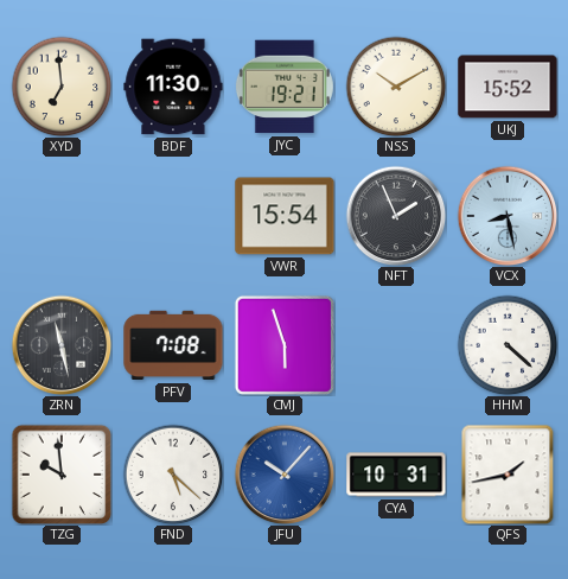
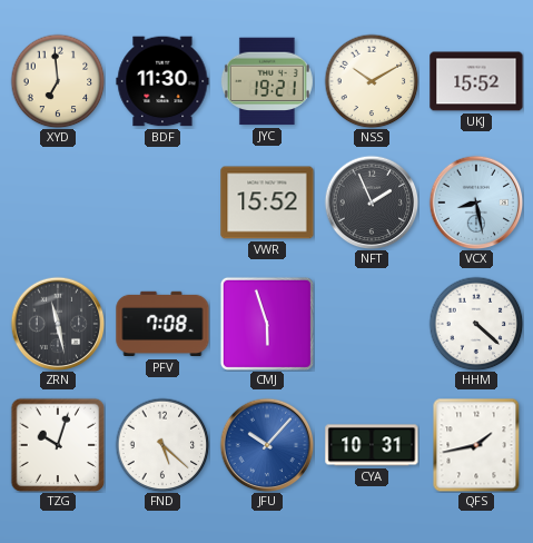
VWR: 15:54 -> 15:52
TZG: 9:59 -> 10:03
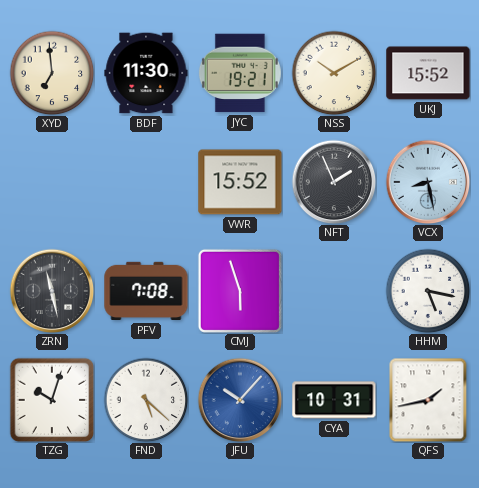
HHM: 4:22 -> 5:17
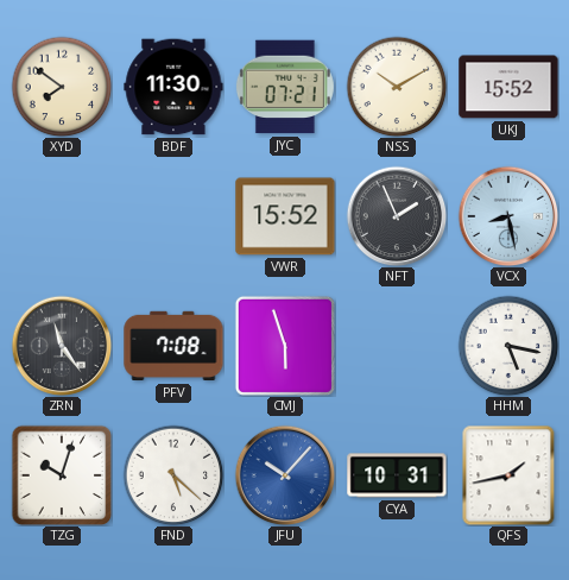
XYD: 6:59 -> 7:51
JYC: 19:21 -> 07:21
ZRN: 11:28 -> 11:24
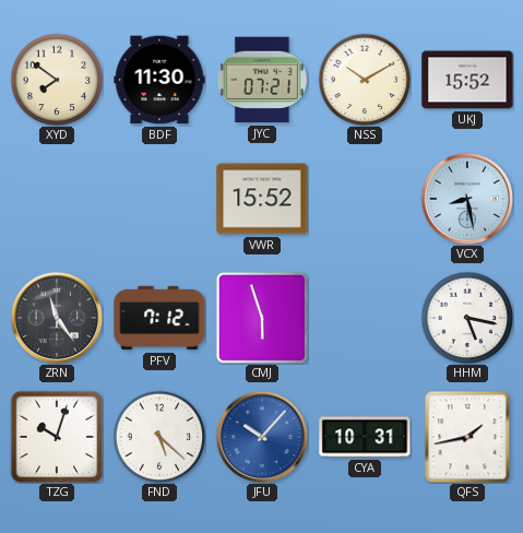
NFT: 1:56 -> none
PFV: 7:08 -> 7:12
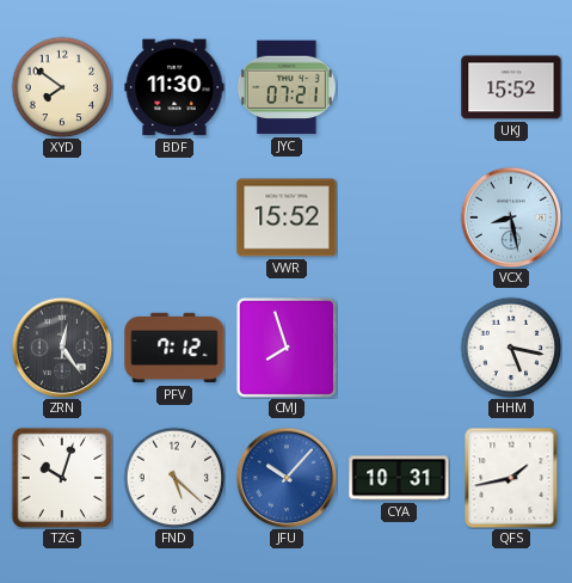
NSS: 10:10 -> none
ZRN: 11:24 -> 12:24
CMJ: 5:57 -> 7:57
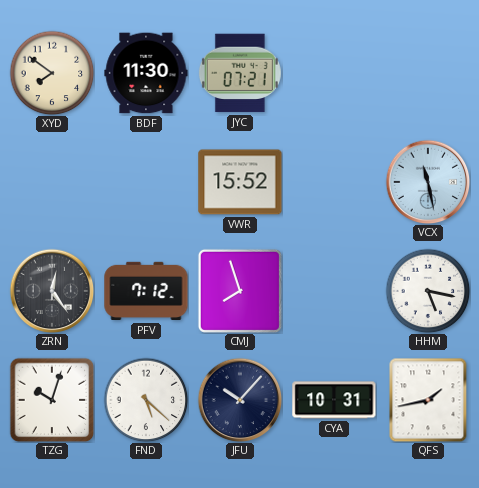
UKJ: 15:52 -> none
VCX: 8:28 -> 11:28
JFU dial: blue -> navy
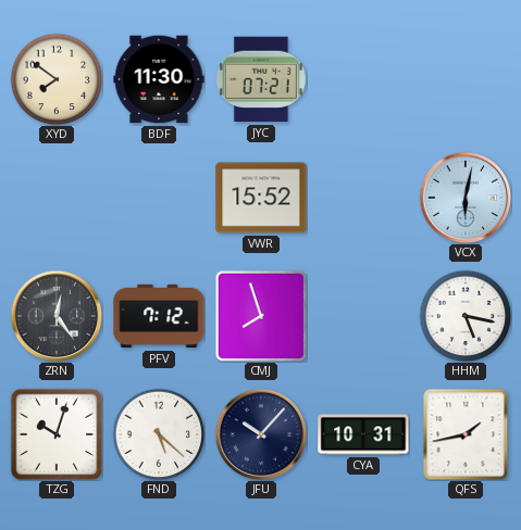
VCX: 11:28 -> 6:02
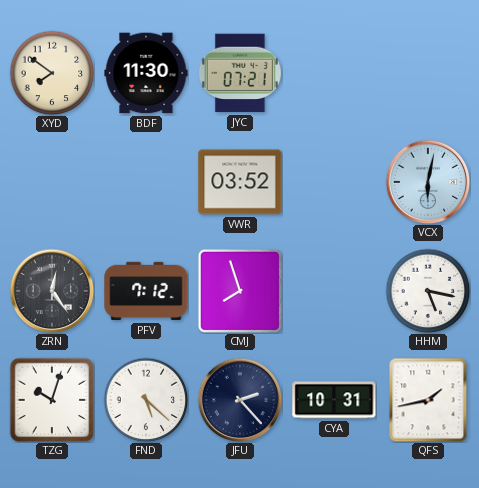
VWR: 15:52 -> 03:52
JFU: 10:07 -> 2:23
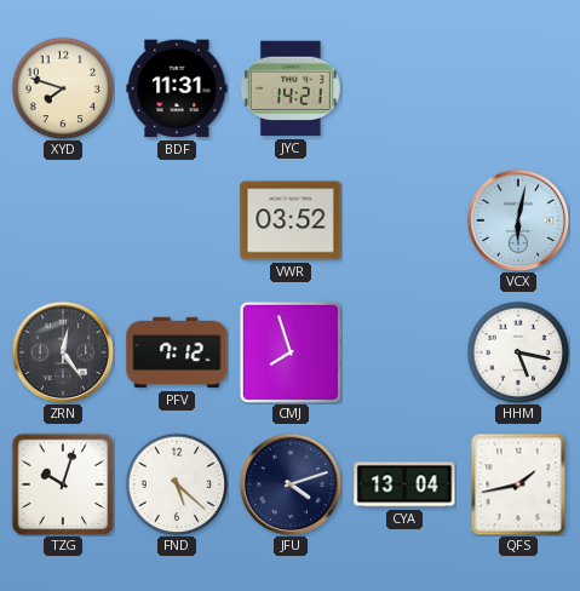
XYD: 7:51 -> 7:48
BDF: 11:30 -> 11:31
JYC: 07:21 -> 14:21
JFU: 2:23 -> 4:12
CYA: 10:31 -> 13:04
